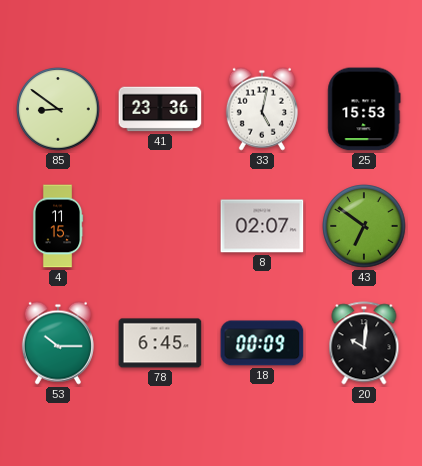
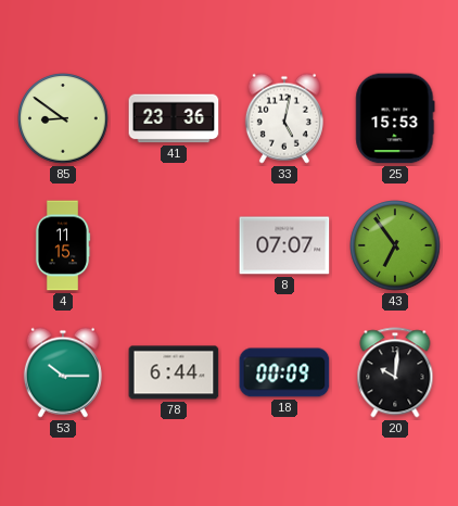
8: 02:07 -> 07:07
43: 6:51 -> 6:54
78: 6:45 -> 6:44
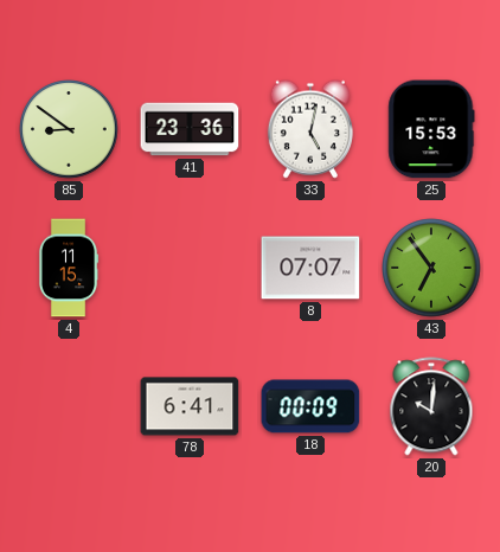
53: 10:15 -> none
78: 6:44 -> 6:41
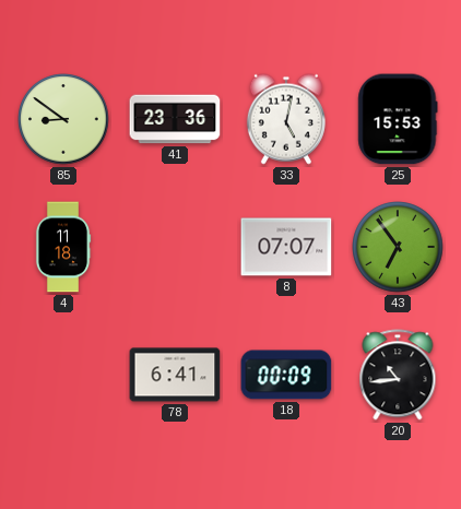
4: 11:15 -> 11:18
20: 10:01 -> 10:44
